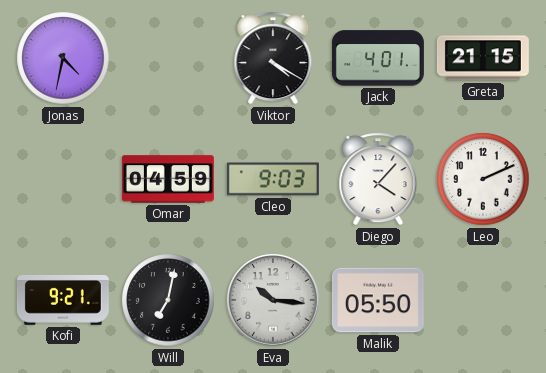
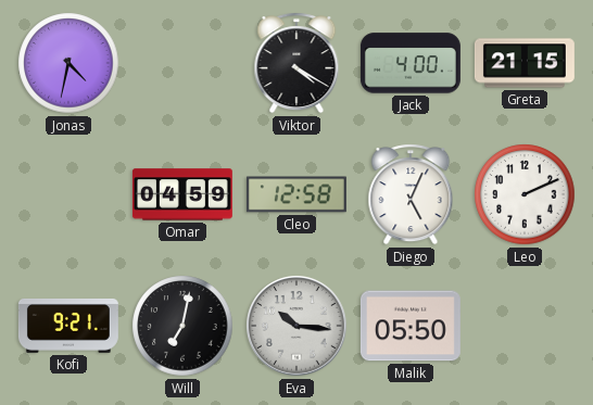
Jack: 4:01 -> 4:00
Cleo: 9:03 -> 12:58
Diego: 4:07 -> 5:04
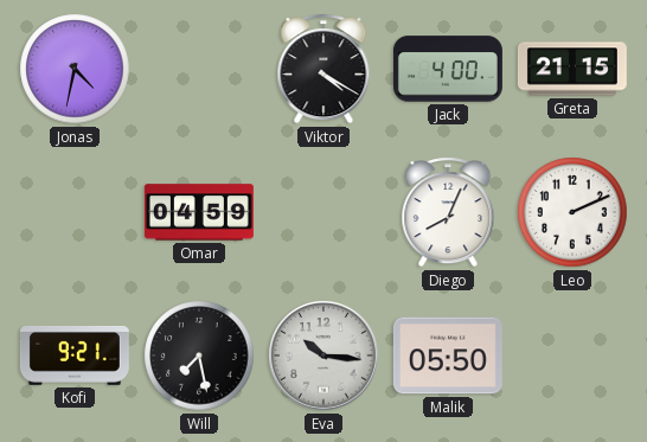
Cleo: 12:58 -> none
Diego: 5:04 -> 8:04
Will: 7:02 -> 7:28
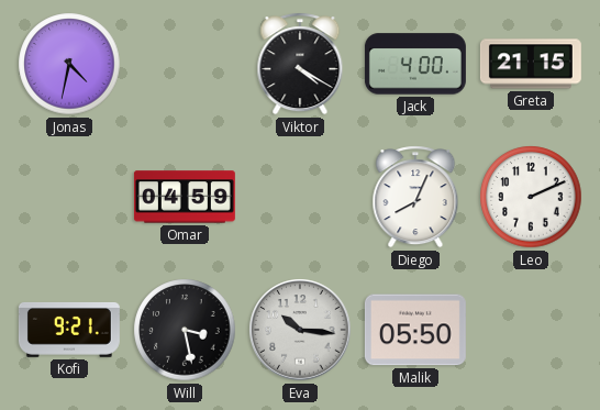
Will: 7:28 -> 3:28
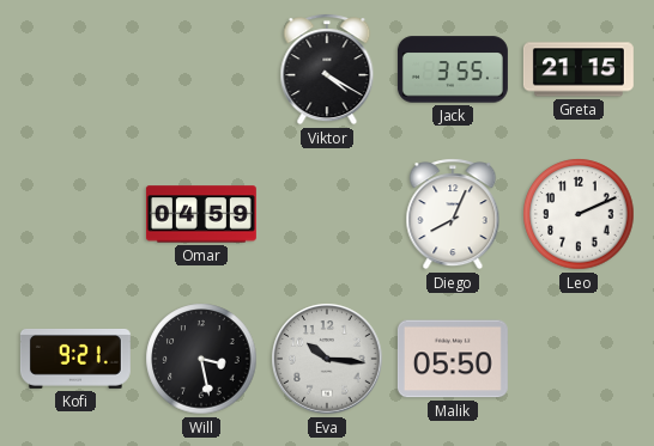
Jonas: 4:32 -> none
Jack: 4:00 -> 3:55
